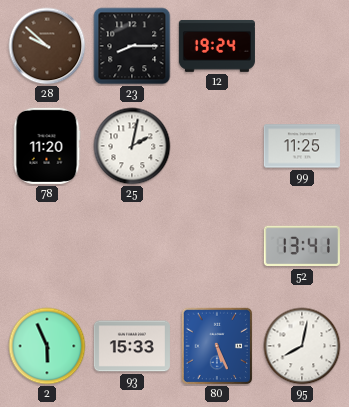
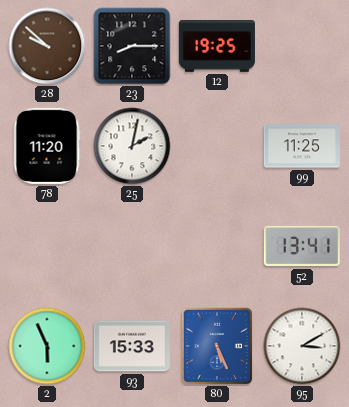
12: 19:24 -> 19:25
95: 8:02 -> 3:10
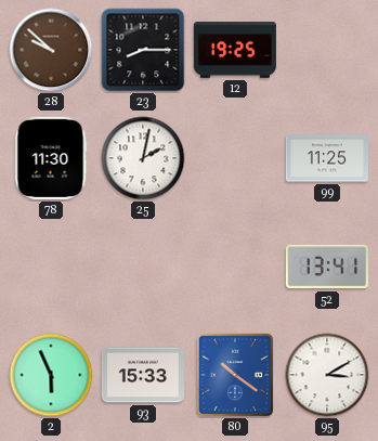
78: 11:20 -> 11:30
80: 5:26 -> 10:21
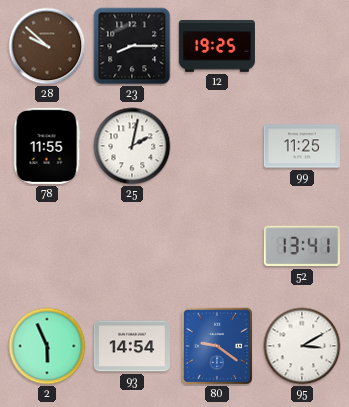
78: 11:30 -> 11:55
93: 15:33 -> 14:54
80: 10:21 -> 9:21
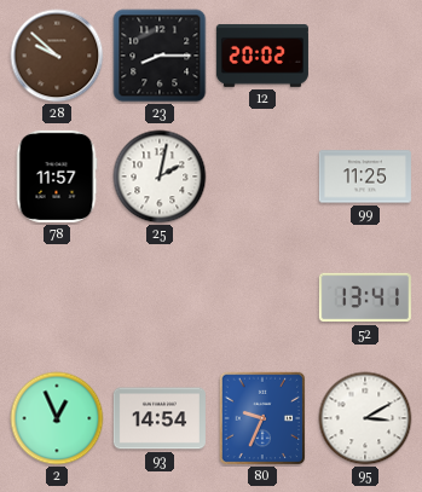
12: 19:25 -> 20:02
78: 11:55 -> 11:57
2: 5:56 -> 12:56
80: 9:21 -> 9:34
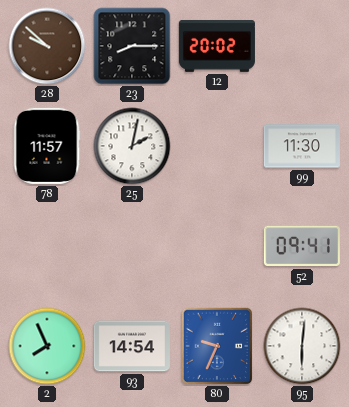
99: 11:25 -> 11:30
52: 13:41 -> 09:41
2: 12:56 -> 7:56
95: 3:10 -> 6:01
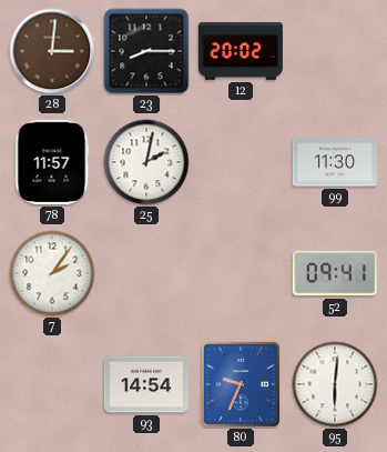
28: 9:52 -> 3:01
7: none -> 2:06
2: 7:56 -> none
